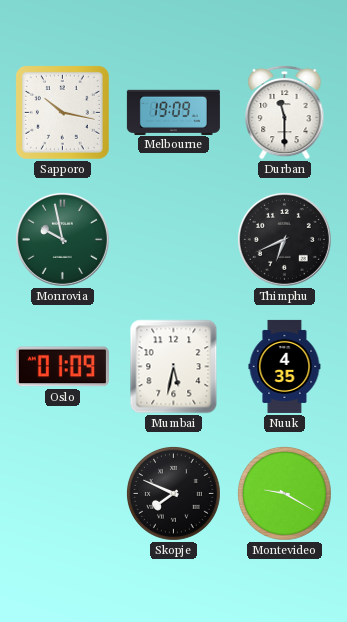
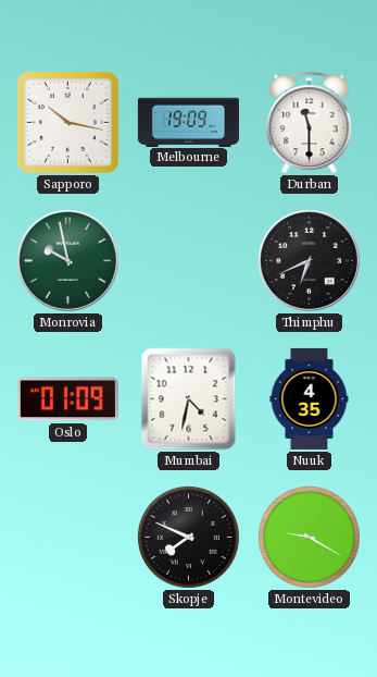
Mumbai: 5:32 -> 4:32
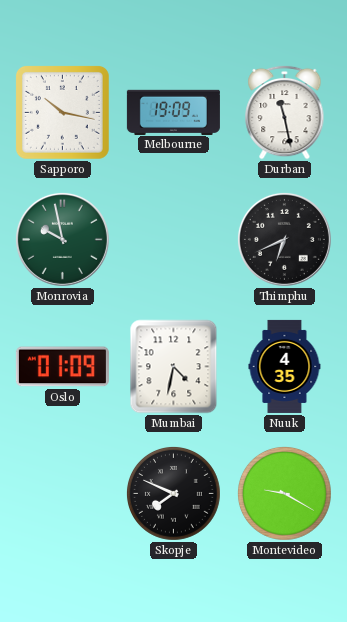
Durban: 11:30 -> 11:28
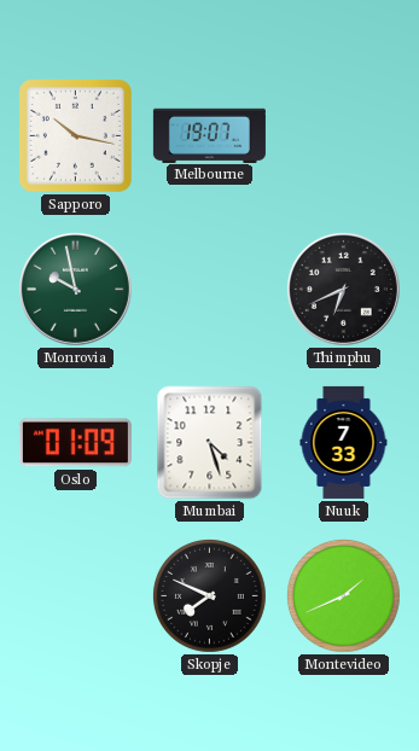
Melbourne: 19:09 -> 19:07
Durban: 11:28 -> none
Mumbai: 4:32 -> 4:27
Nuuk: 4:35 -> 7:33
Montevideo: 9:20 -> 1:41
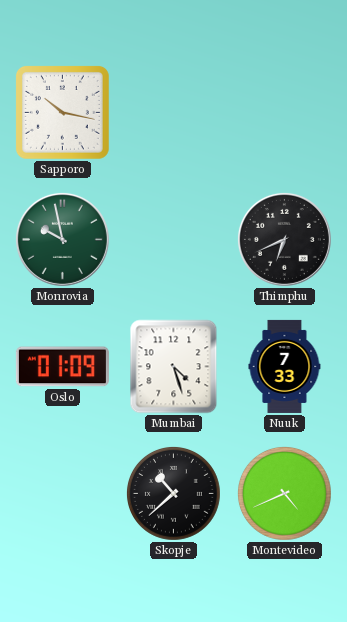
Melbourne: 19:07 -> none
Skopje: 7:49 -> 10:38
Montevideo: 1:41 -> 4:41
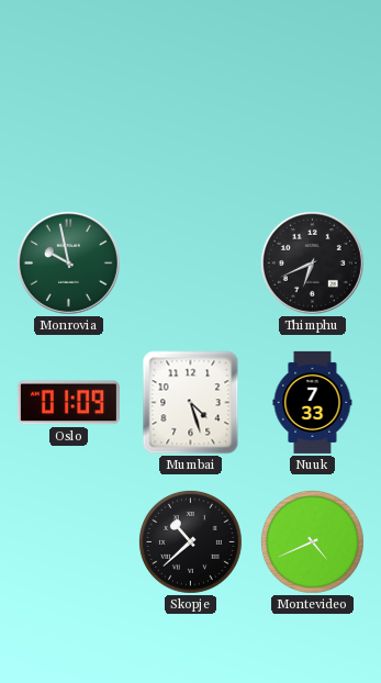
Sapporo: 10:17 -> none
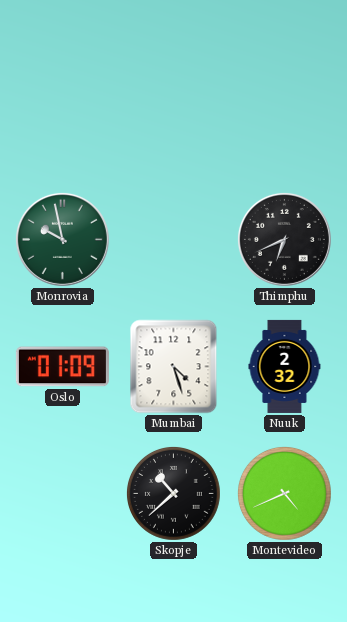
Nuuk: 7:33 -> 2:32
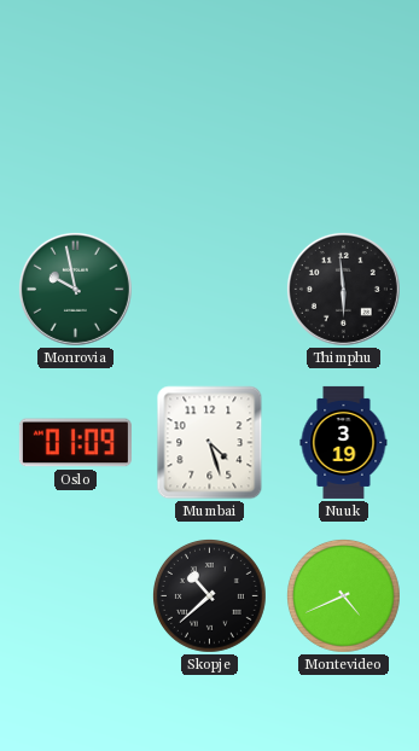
Thimphu: 6:41 -> 5:59
Nuuk: 2:32 -> 3:19
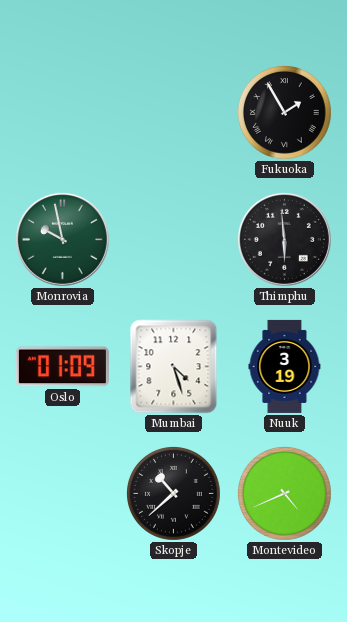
Fukuoka: none -> 1:55
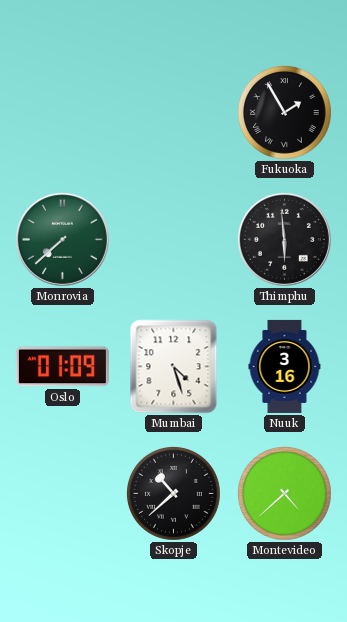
Monrovia: 9:58 -> 7:38
Nuuk: 3:19 -> 3:16
Montevideo: 4:41 -> 4:38
